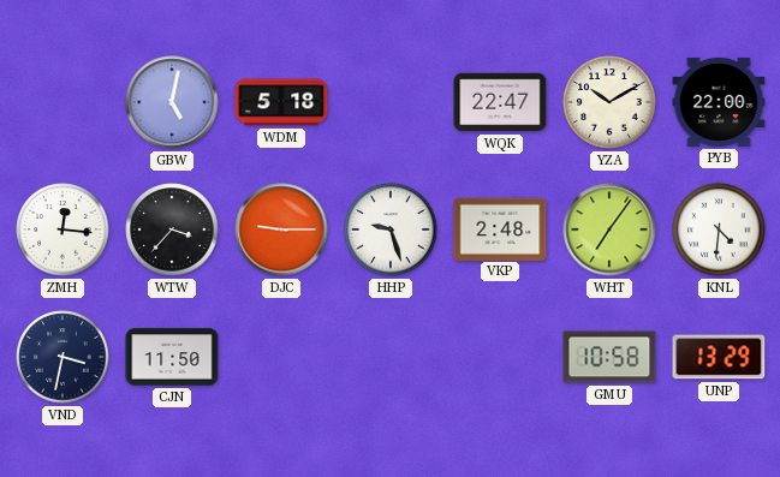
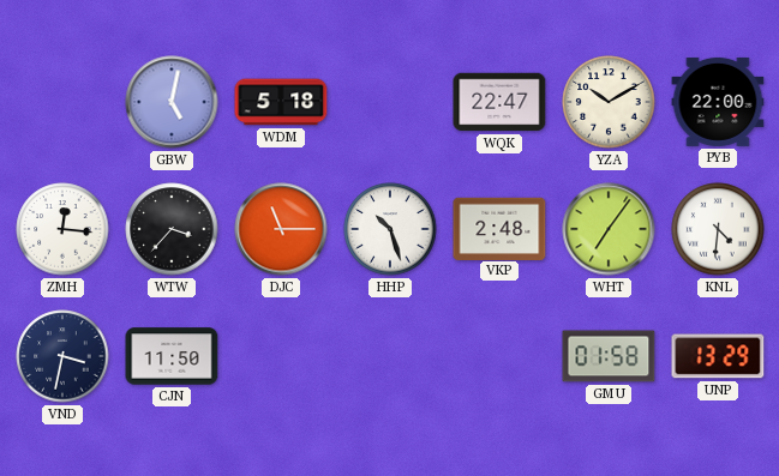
DJC: 9:15 -> 11:15
HHP: 9:27 -> 10:27
GMU: 10:58 -> 01:58
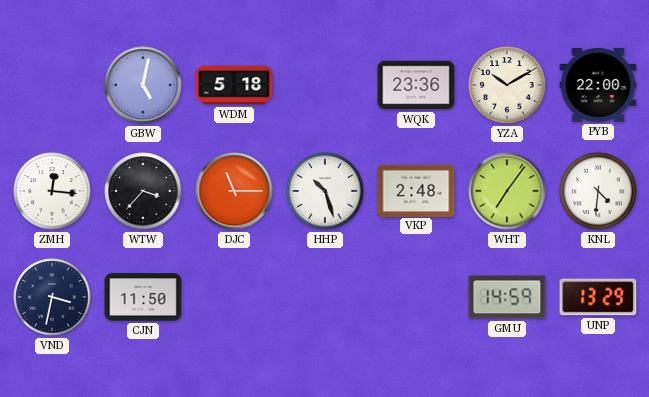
WQK: 22:47 -> 23:36
GMU: 01:58 -> 14:59
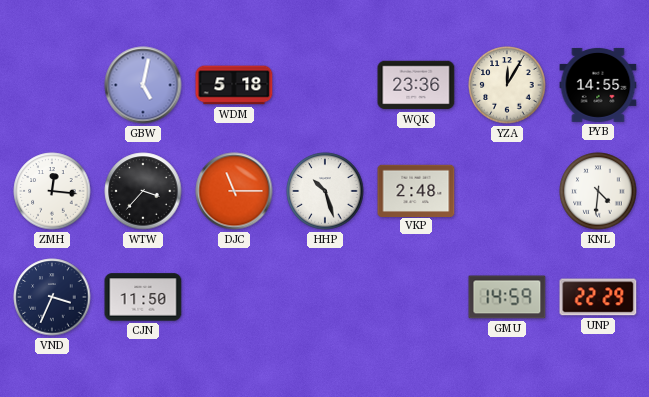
YZA: 10:10 -> 12:05
PYB: 22:00 -> 14:55
WHT: 7:06 -> none
VND: 3:32 -> 3:34
UNP: 13:29 -> 22:29
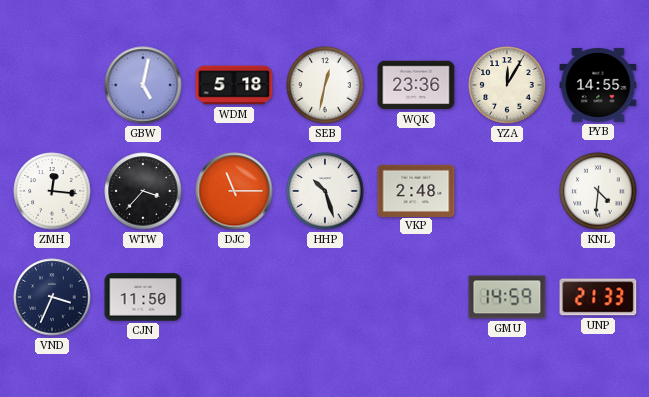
SEB: none -> 12:32
UNP: 22:29 -> 21:33
